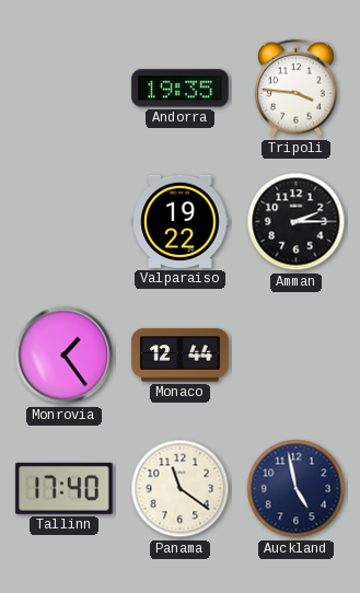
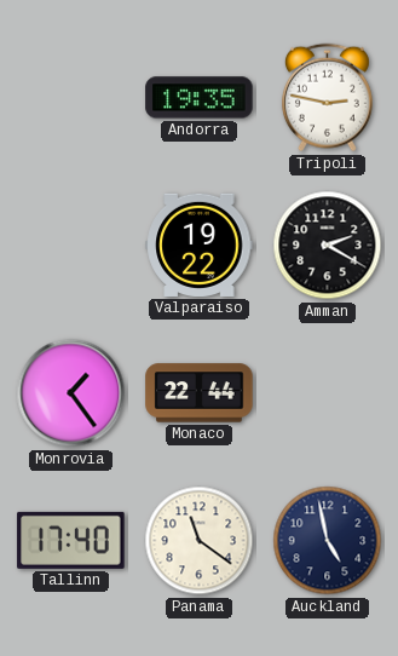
Tripoli: 3:46 -> 2:47
Amman: 2:15 -> 2:20
Monaco: 12:44 -> 22:44
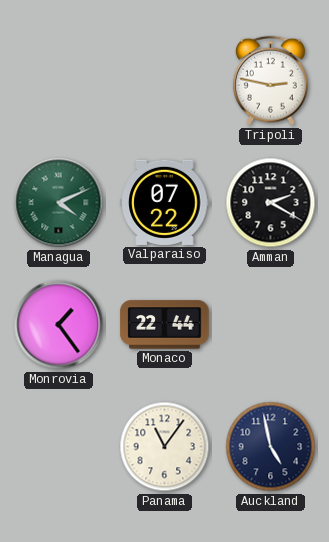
Andorra: 19:35 -> none
Managua: none -> 4:11
Valparaiso: 19:22 -> 07:22
Tallinn: 17:40 -> none
Panama: 11:21 -> 11:06
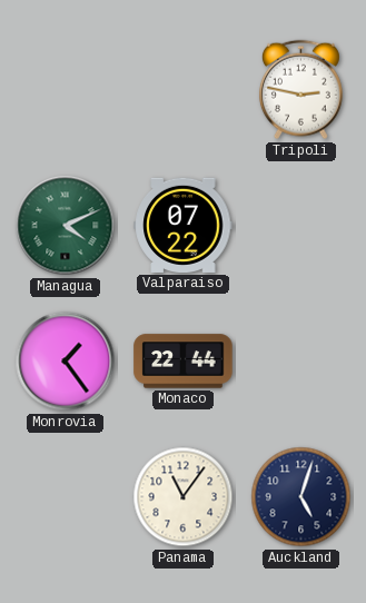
Amman: 2:20 -> none
Auckland: 4:58 -> 5:03
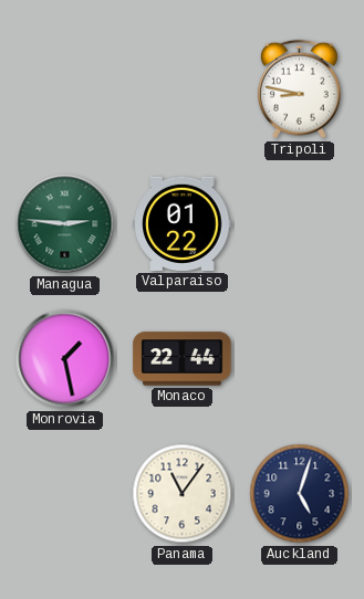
Tripoli: 2:47 -> 8:47
Managua: 4:11 -> 2:46
Valparaiso: 07:22 -> 01:22
Monrovia: 1:24 -> 1:28
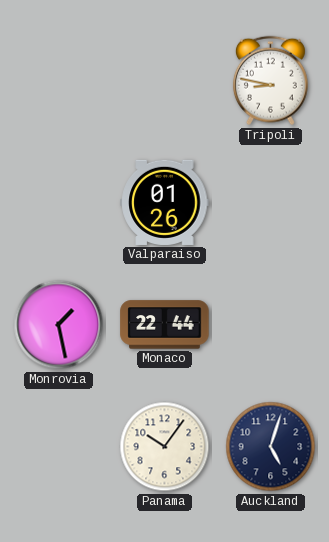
Managua: 2:46 -> none
Valparaiso: 01:22 -> 01:26
Panama: 11:06 -> 10:06
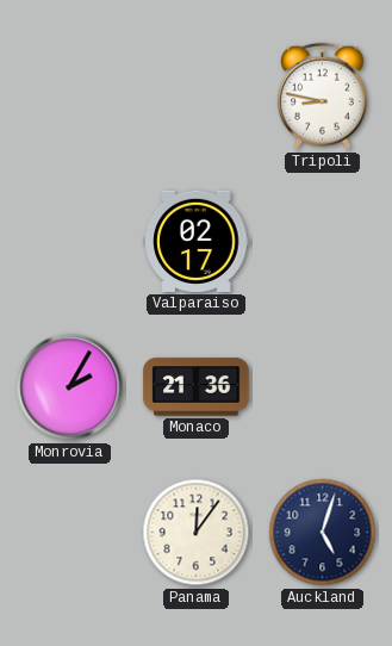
Valparaiso: 01:26 -> 02:17
Monrovia: 1:28 -> 2:05
Monaco: 22:44 -> 21:36
Panama: 10:06 -> 12:06
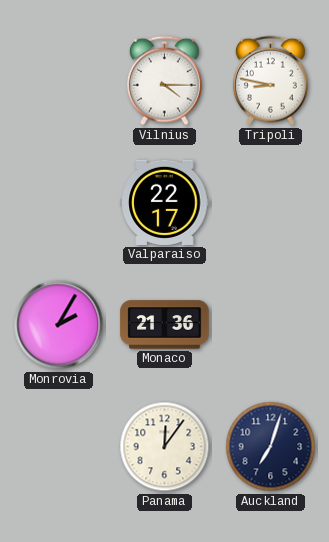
Vilnius: none -> 4:15
Valparaiso: 02:17 -> 22:17
Auckland: 5:03 -> 7:03
